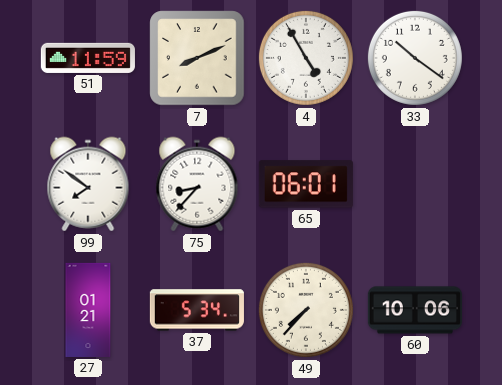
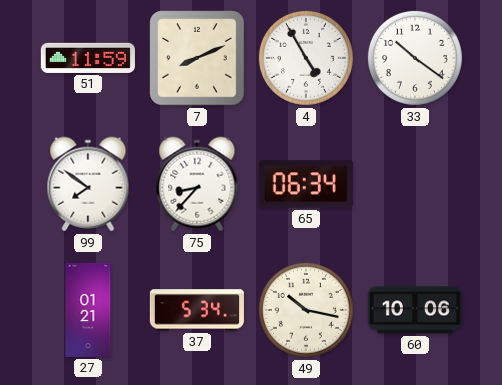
65: 06:01 -> 06:34
49: 7:37 -> 10:17
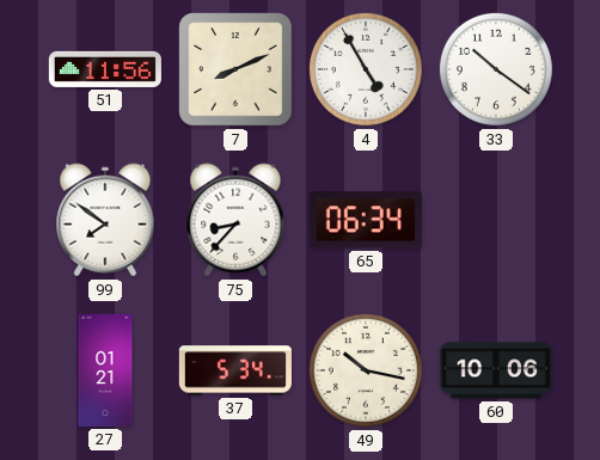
51: 11:59 -> 11:56
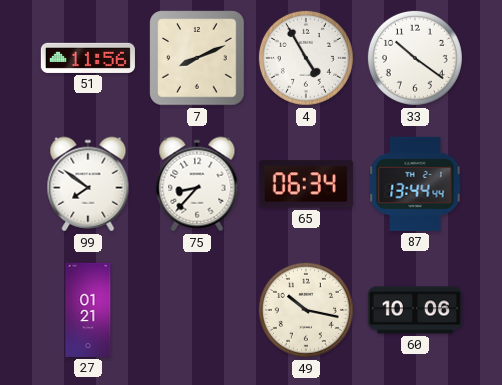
87: none -> 13:44
37: 5:34 -> none
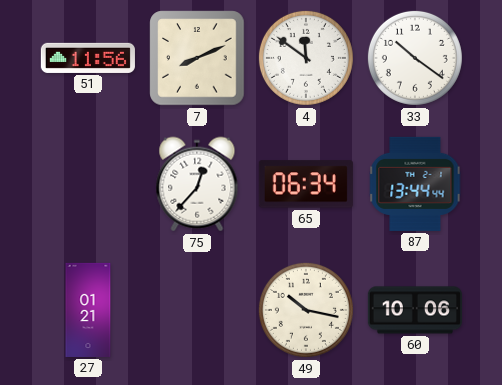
4: 4:55 -> 11:51
99: 7:51 -> none
75: 8:37 -> 12:37
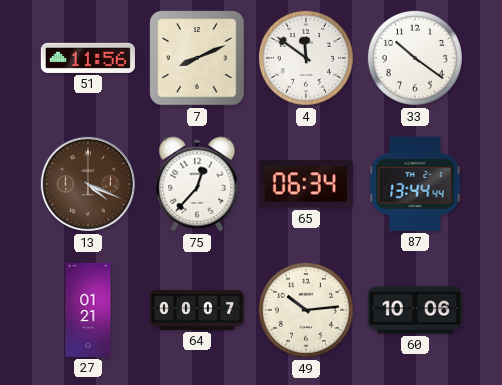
13: none -> 4:19
64: none -> 00:07
49: 10:17 -> 10:14
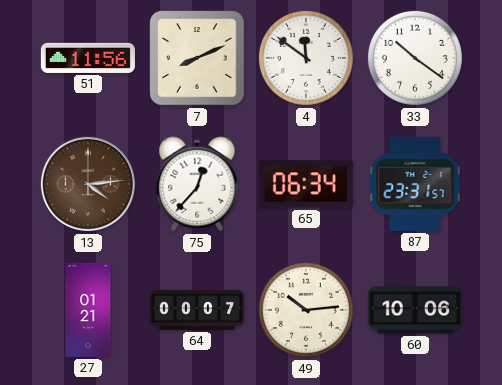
13: 4:19 -> 4:14
87: 13:44 -> 23:31
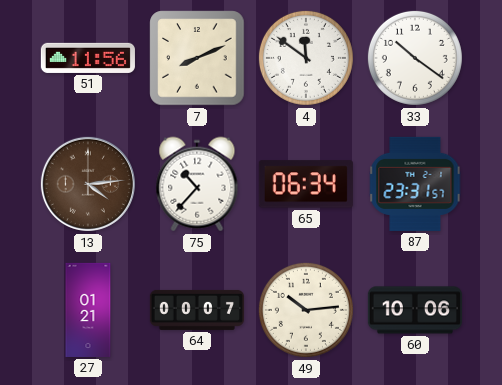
75: 12:37 -> 10:37
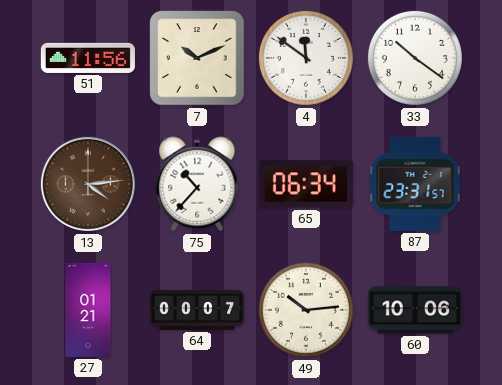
7: 8:11 -> 10:11
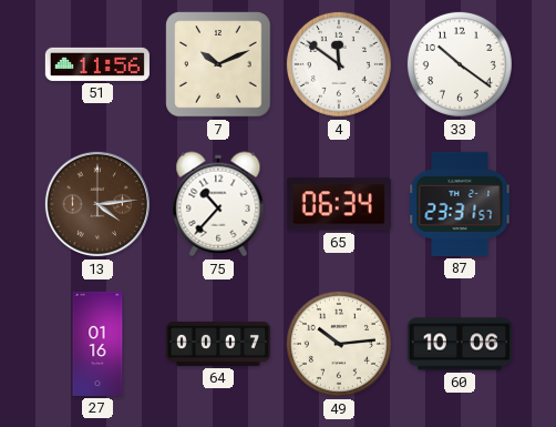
27: 01:21 -> 01:16
